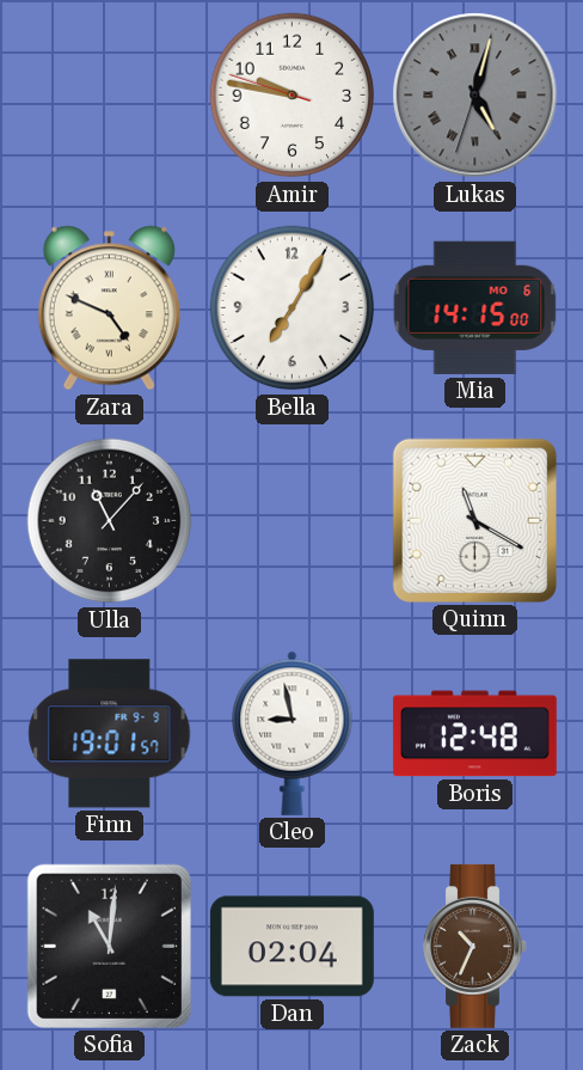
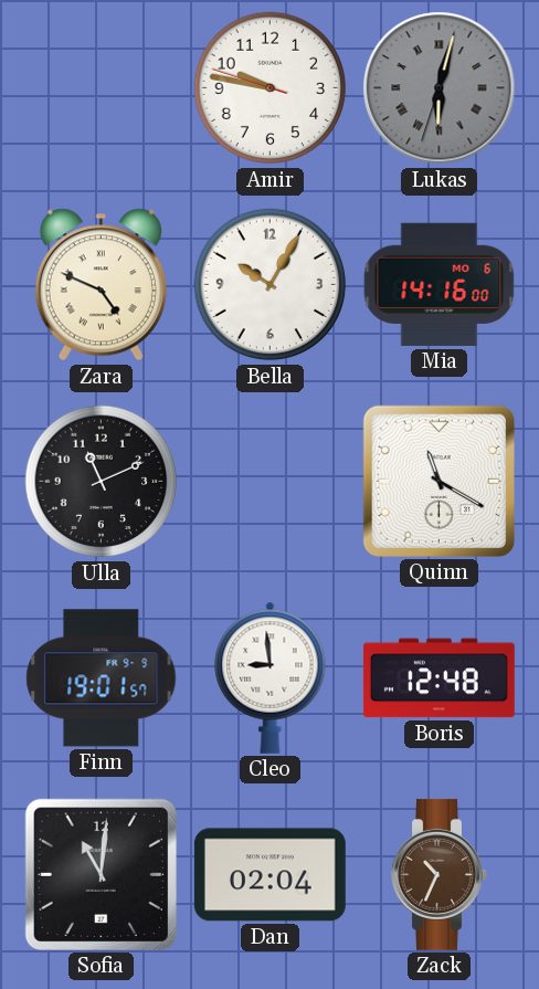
Lukas: 5:02 -> 6:02
Bella: 7:05 -> 10:05
Mia: 14:15 -> 14:16
Ulla: 11:07 -> 11:11
Cleo: 8:58 -> 8:59
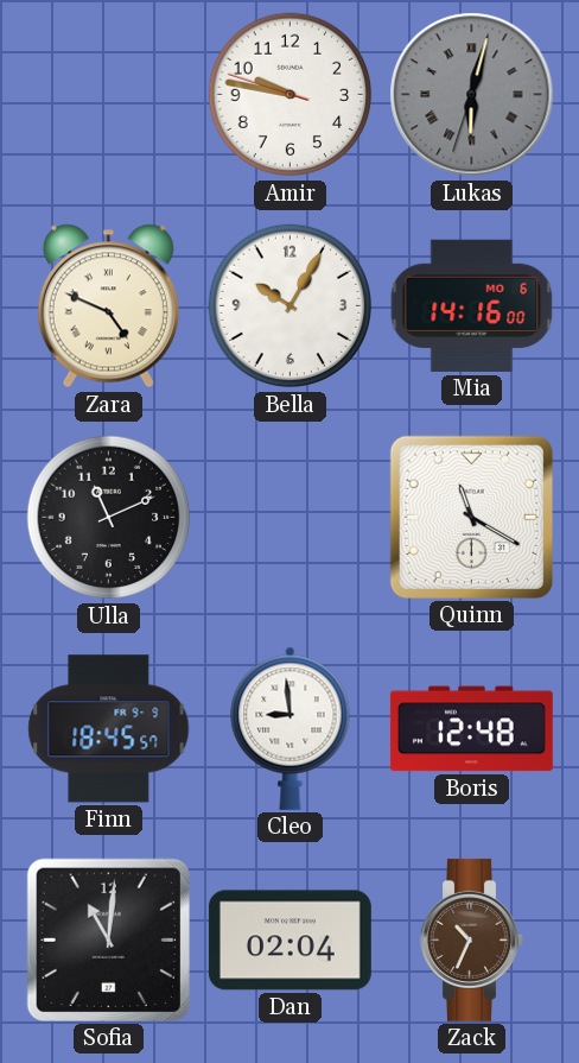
Finn: 19:01 -> 18:45
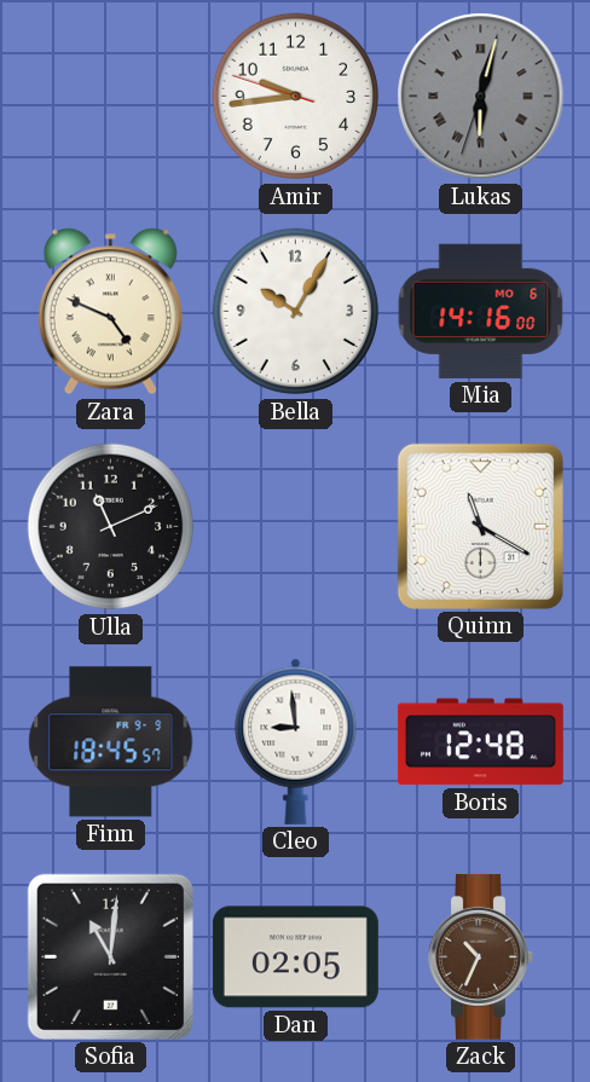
Amir: 9:46 -> 9:43
Dan: 02:04 -> 02:05
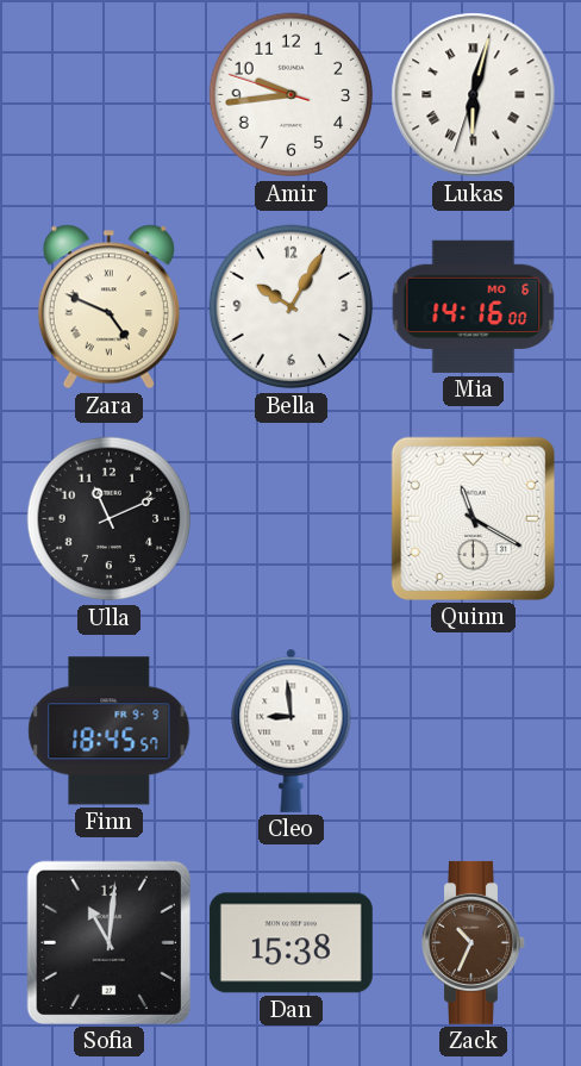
Lukas dial: grey -> white
Boris: 12:48 -> none
Dan: 02:05 -> 15:38
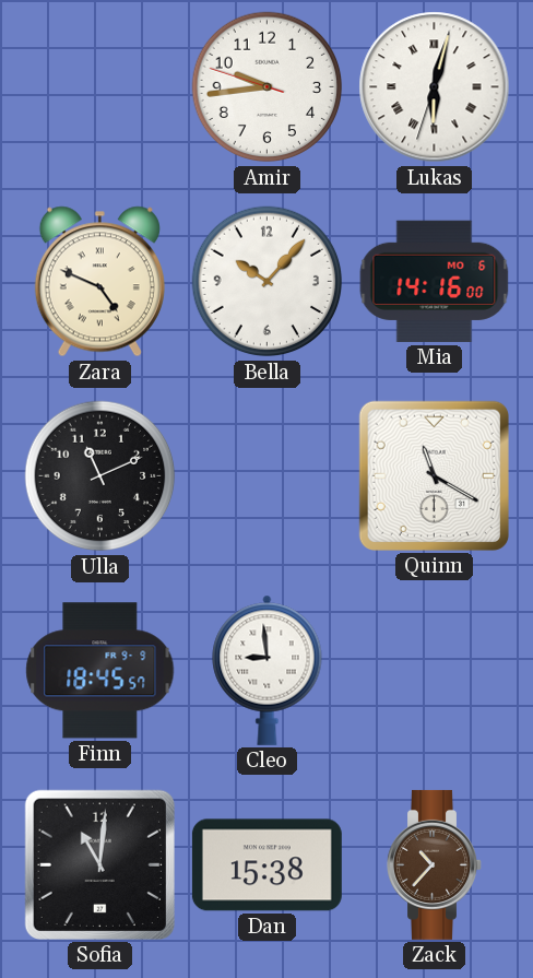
Bella: 10:05 -> 10:07
Zack: 10:34 -> 10:37
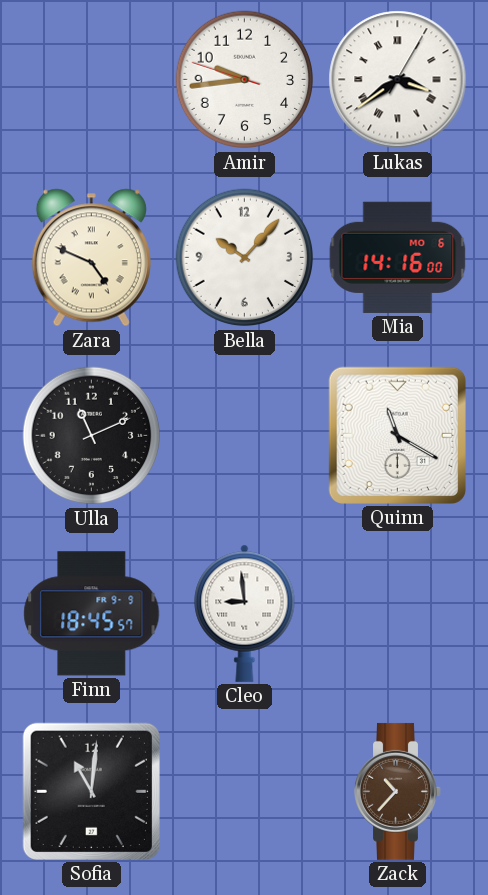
Lukas: 6:02 -> 3:39
Dan: 15:38 -> none
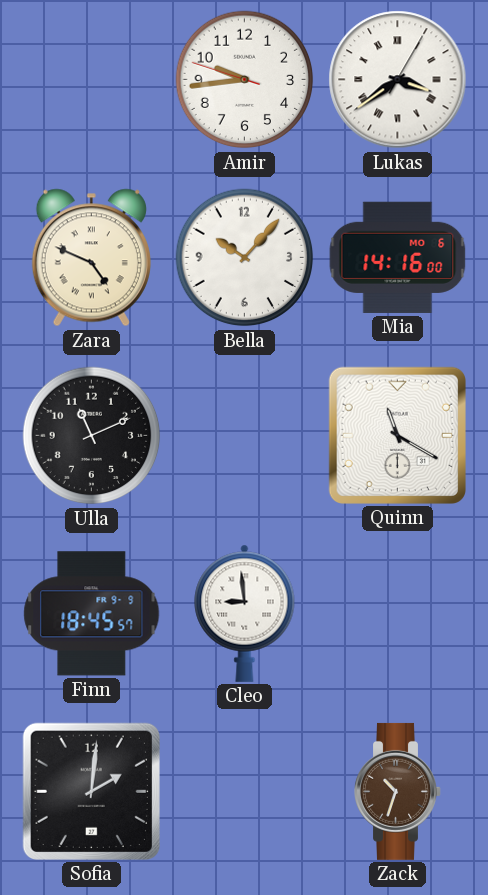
Sofia: 11:01 -> 2:01
Zack: 10:37 -> 10:33
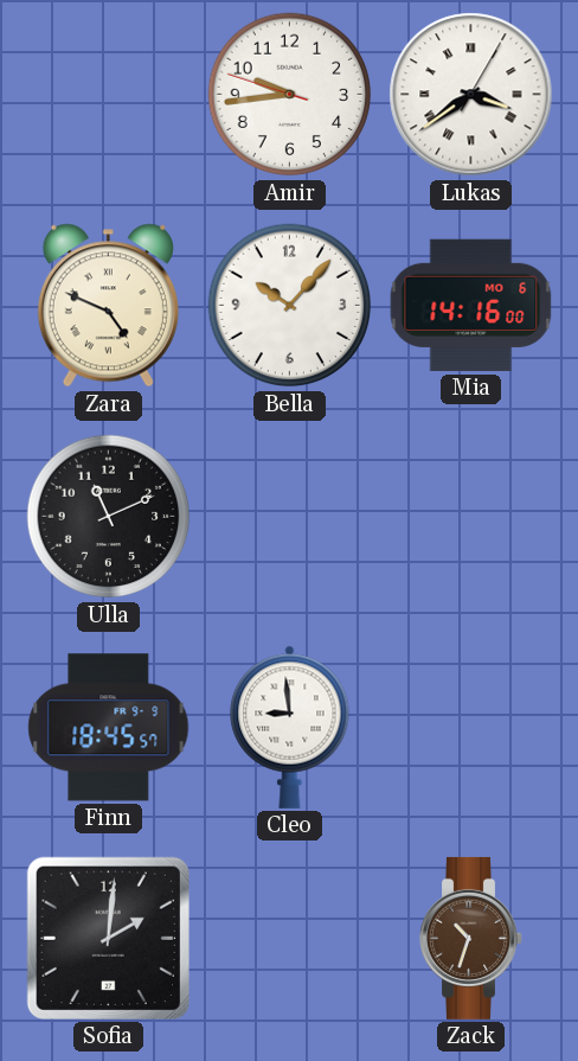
Quinn: 11:20 -> none
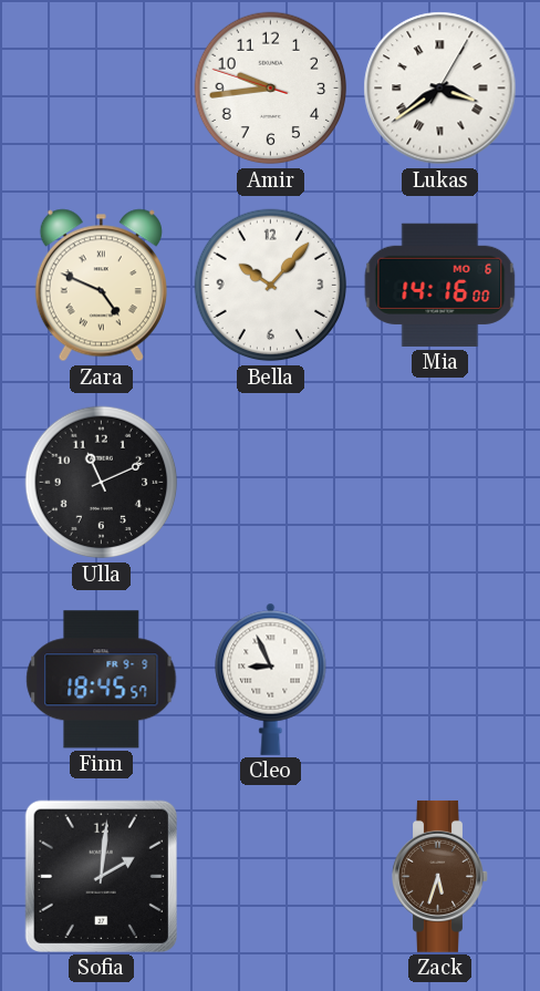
Cleo: 8:59 -> 8:56
Zack: 10:33 -> 5:33
